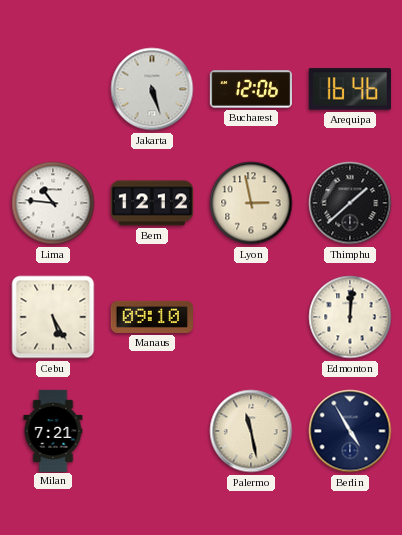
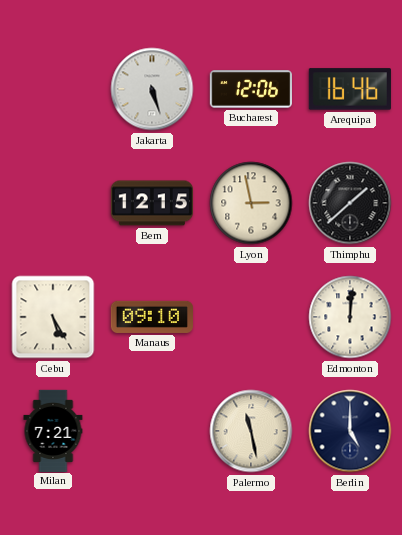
Lima: 10:46 -> none
Bern: 12:12 -> 12:15
Berlin: 4:55 -> 5:00
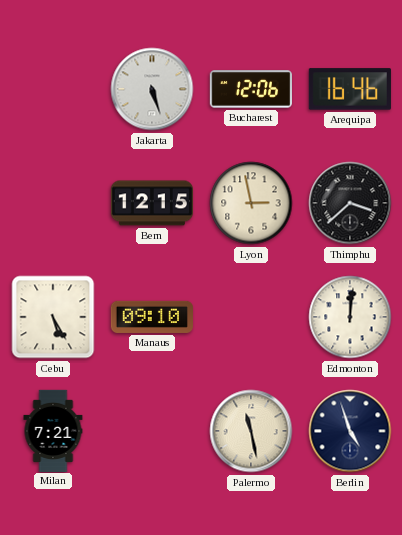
Thimphu: 1:38 -> 3:38
Berlin: 5:00 -> 4:57
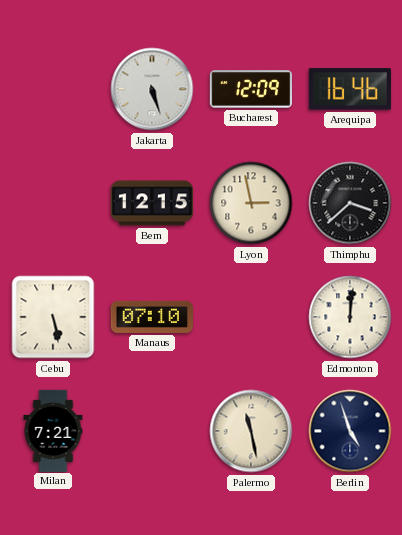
Bucharest: 12:06 -> 12:09
Cebu: 5:25 -> 5:28
Manaus: 09:10 -> 07:10
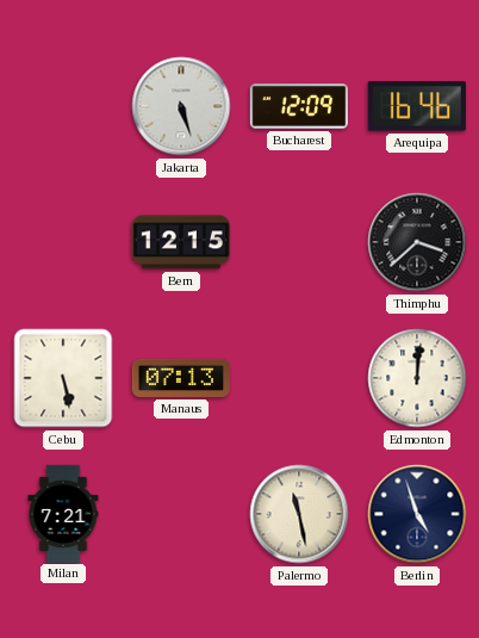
Lyon: 2:58 -> none
Manaus: 07:10 -> 07:13
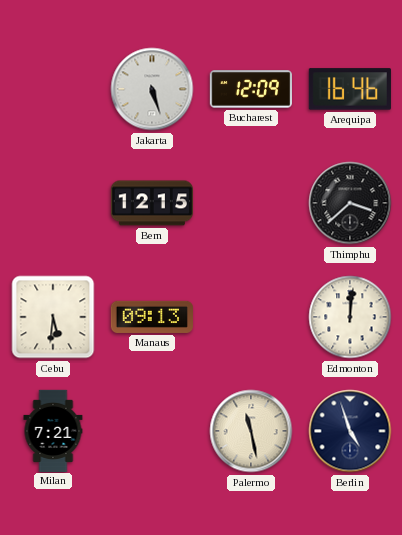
Cebu: 5:28 -> 5:31
Manaus: 07:13 -> 09:13
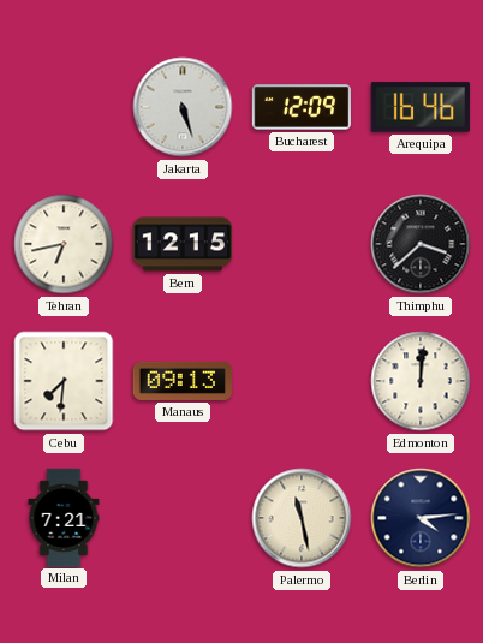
Tehran: none -> 6:43
Cebu: 5:31 -> 7:31
Berlin: 4:57 -> 4:14
